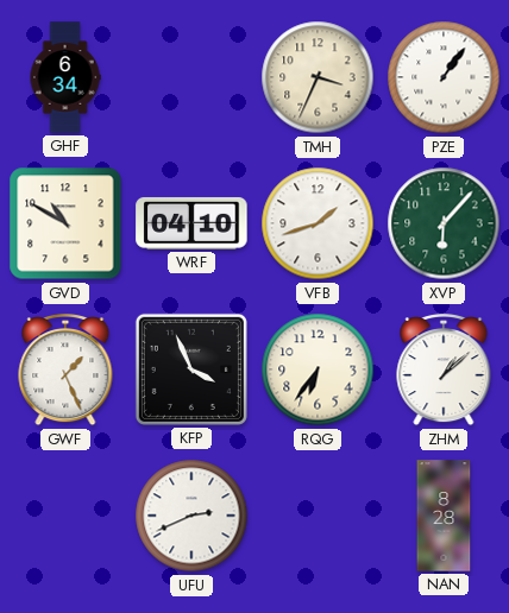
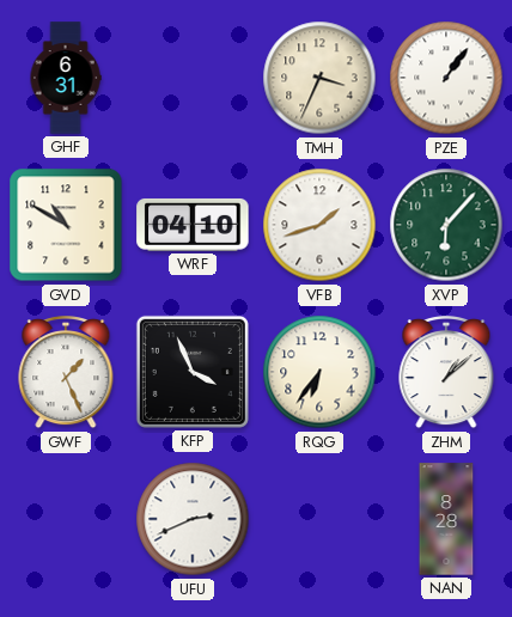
GHF: 6:34 -> 6:31
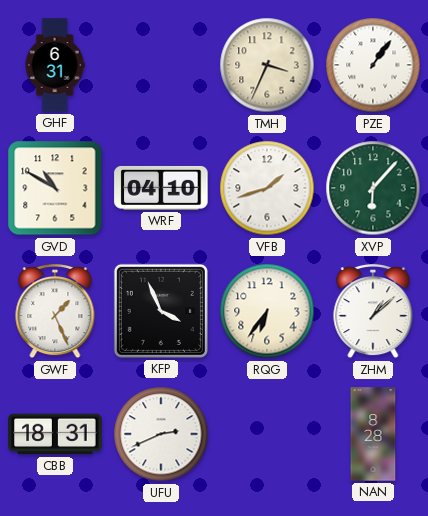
CBB: none -> 18:31
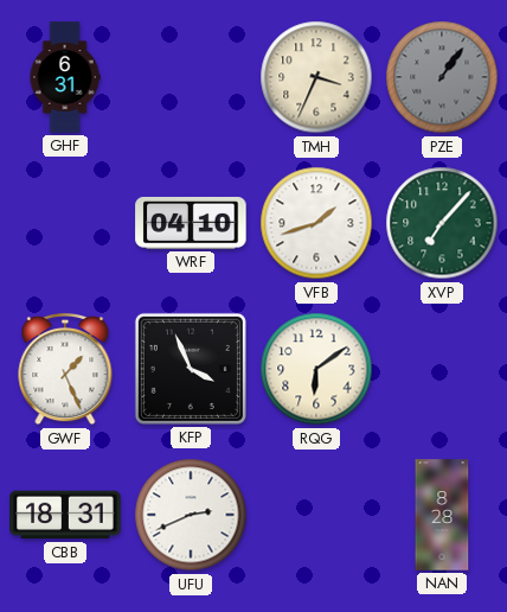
PZE dial: white -> grey
GVD: 10:50 -> none
XVP: 6:07 -> 7:07
RQG: 6:36 -> 6:09
ZHM: 1:08 -> none
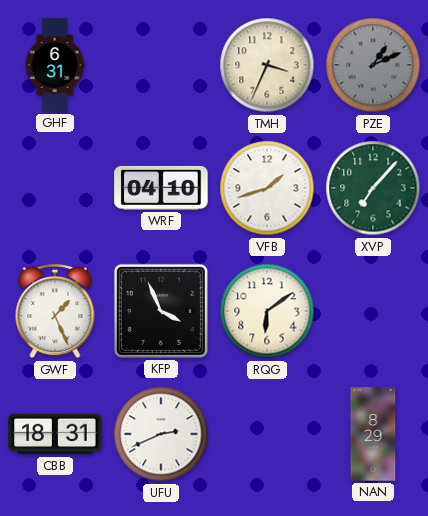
PZE: 1:06 -> 1:11
NAN: 8:28 -> 8:29
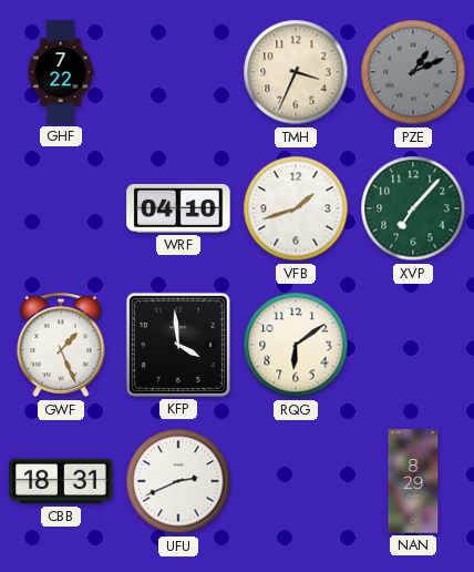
GHF: 6:31 -> 7:22
KFP: 3:56 -> 3:59
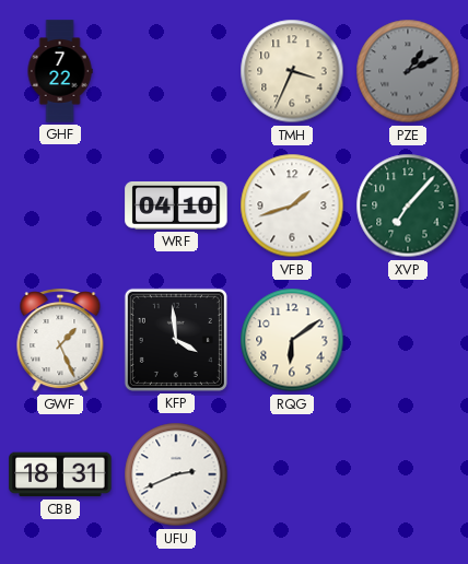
NAN: 8:29 -> none
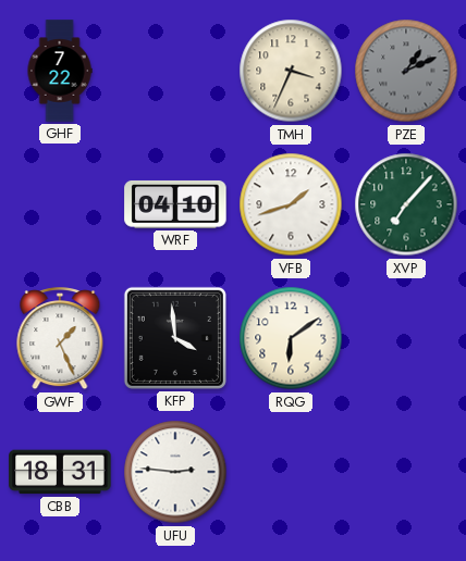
UFU: 2:41 -> 2:46
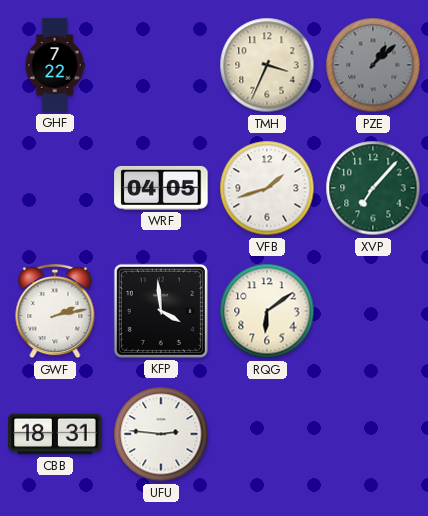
PZE: 1:11 -> 1:08
WRF: 04:10 -> 04:05
GWF: 1:26 -> 2:13
